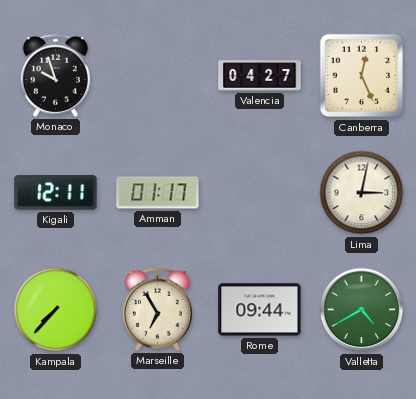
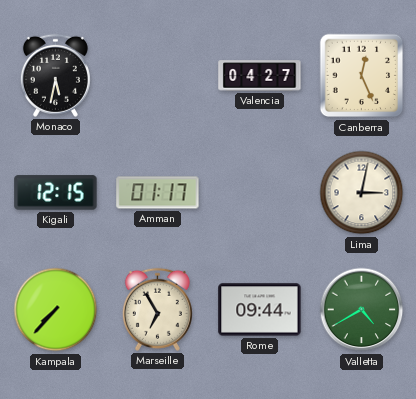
Monaco: 9:57 -> 5:32
Kigali: 12:11 -> 12:15
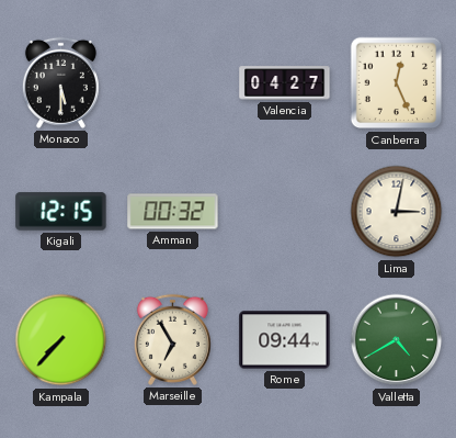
Monaco: 5:32 -> 5:30
Amman: 01:17 -> 00:32
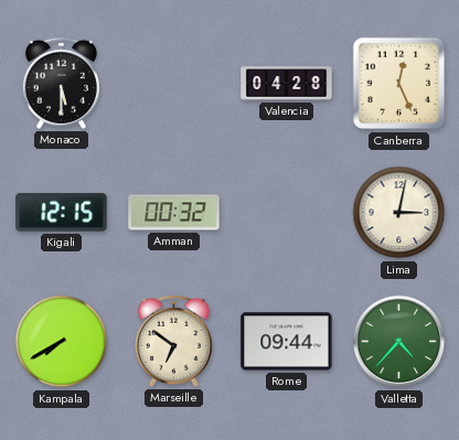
Valencia: 04:27 -> 04:28
Kampala: 7:37 -> 7:40
Marseille: 6:55 -> 6:51
Valletta: 4:40 -> 4:37
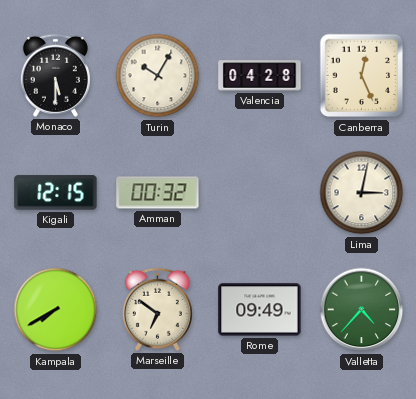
Turin: none -> 10:05
Rome: 09:44 -> 09:49
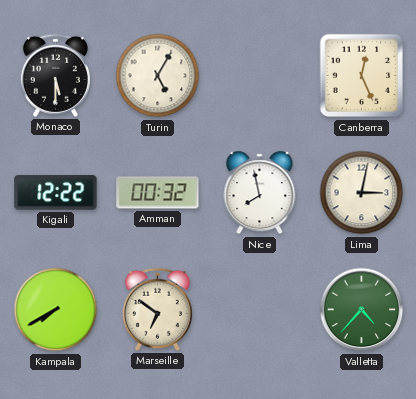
Turin: 10:05 -> 5:05
Valencia: 04:28 -> none
Kigali: 12:15 -> 12:22
Nice: none -> 7:58
Rome: 09:49 -> none
